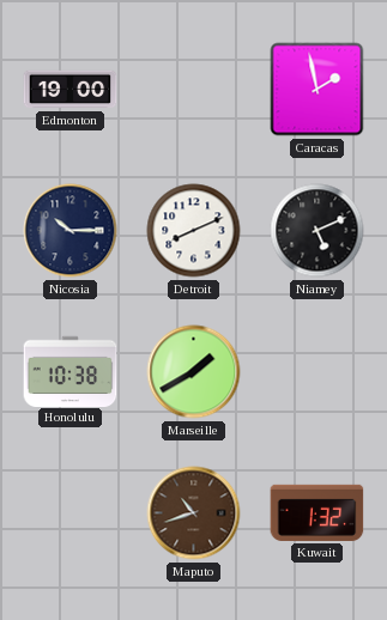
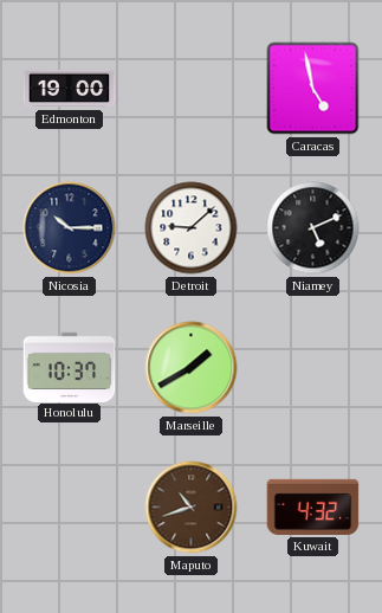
Caracas: 1:58 -> 4:58
Detroit: 8:11 -> 9:08
Honolulu: 10:38 -> 10:37
Kuwait: 1:32 -> 4:32
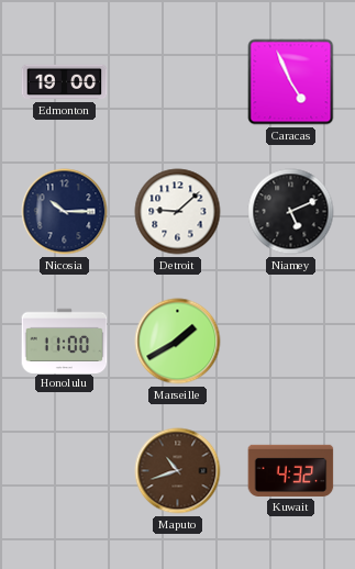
Caracas: 4:58 -> 4:56
Honolulu: 10:37 -> 11:00
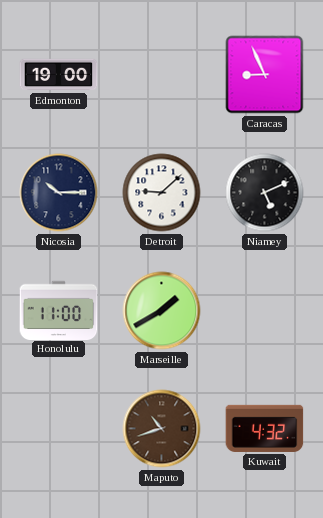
Caracas: 4:56 -> 8:56
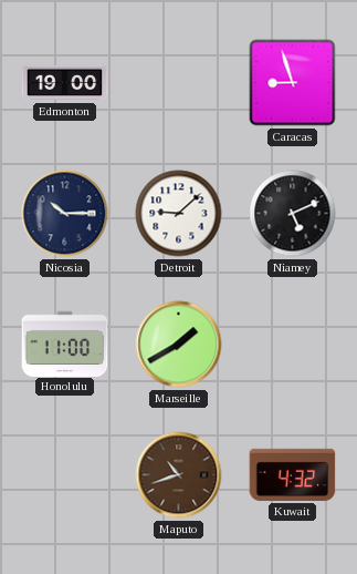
Caracas: 8:56 -> 8:57
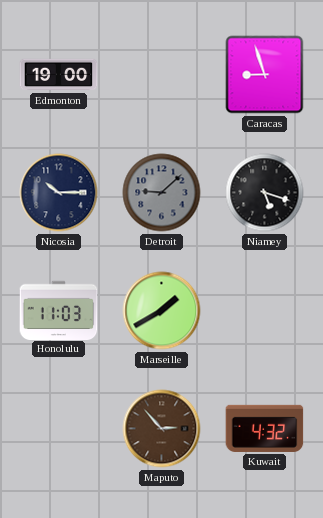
Detroit dial: white -> grey
Niamey: 5:11 -> 5:18
Honolulu: 11:00 -> 11:03
Maputo: 10:42 -> 2:53
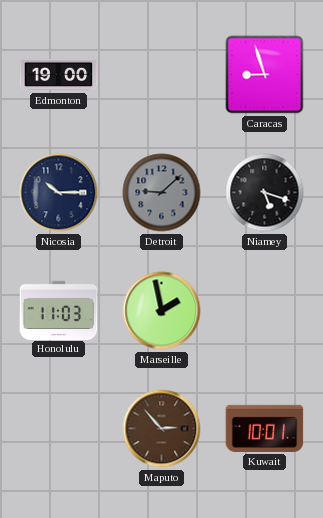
Marseille: 1:40 -> 1:58
Kuwait: 4:32 -> 10:01
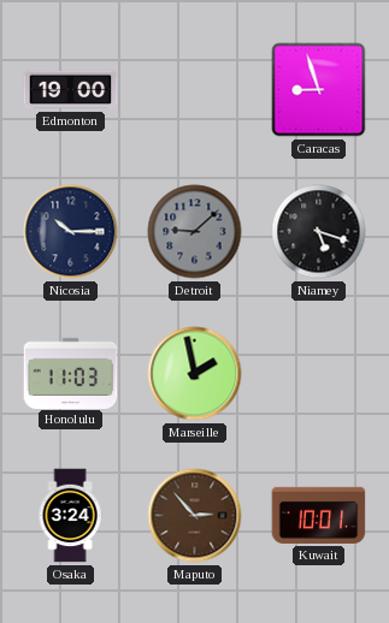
Osaka: none -> 3:24
